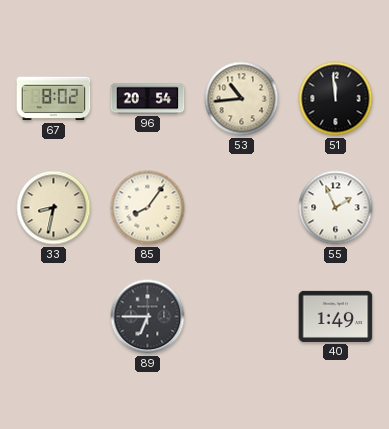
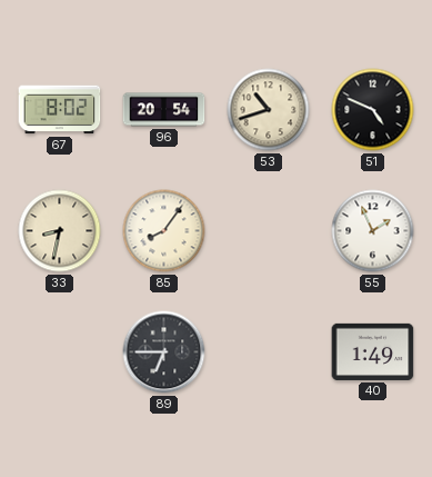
53: 10:44 -> 10:42
51: 11:59 -> 4:49
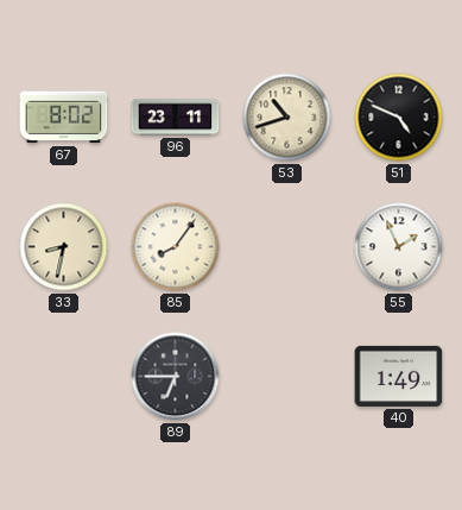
96: 20:54 -> 23:11
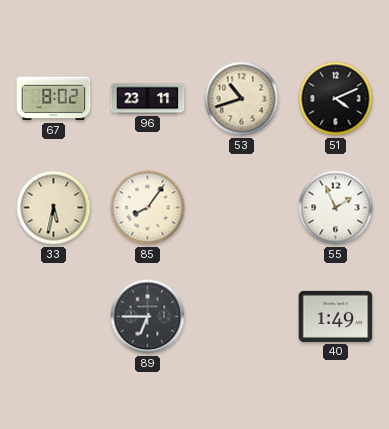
51: 4:49 -> 4:11
33: 8:32 -> 5:32
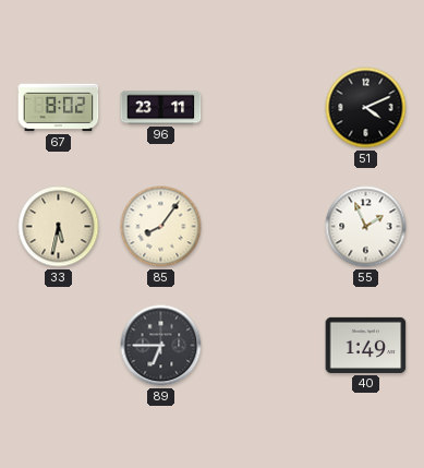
53: 10:42 -> none
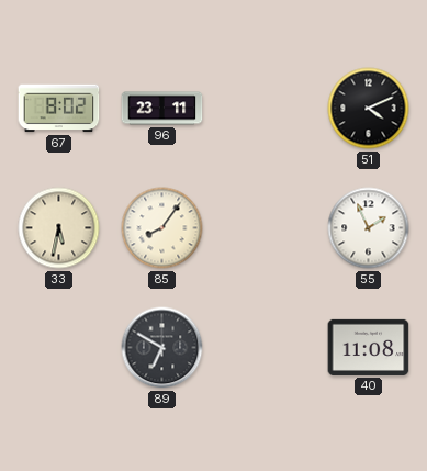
89: 6:45 -> 6:50
40: 1:49 -> 11:08
